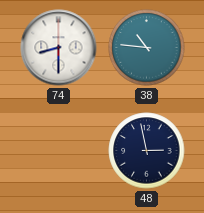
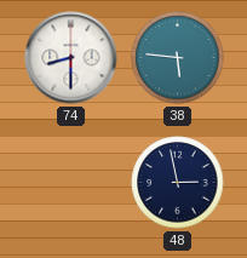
38: 10:46 -> 5:46
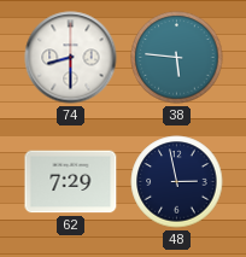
62: none -> 7:29
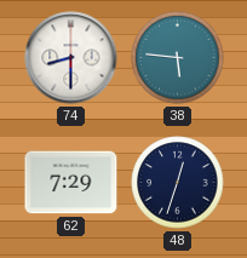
48: 2:58 -> 12:33
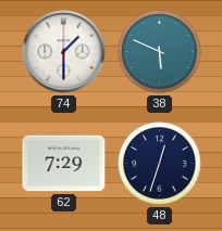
74: 8:30 -> 1:30
38: 5:46 -> 5:49
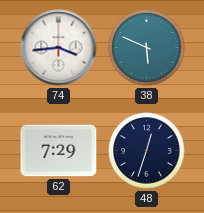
74: 1:30 -> 3:44
